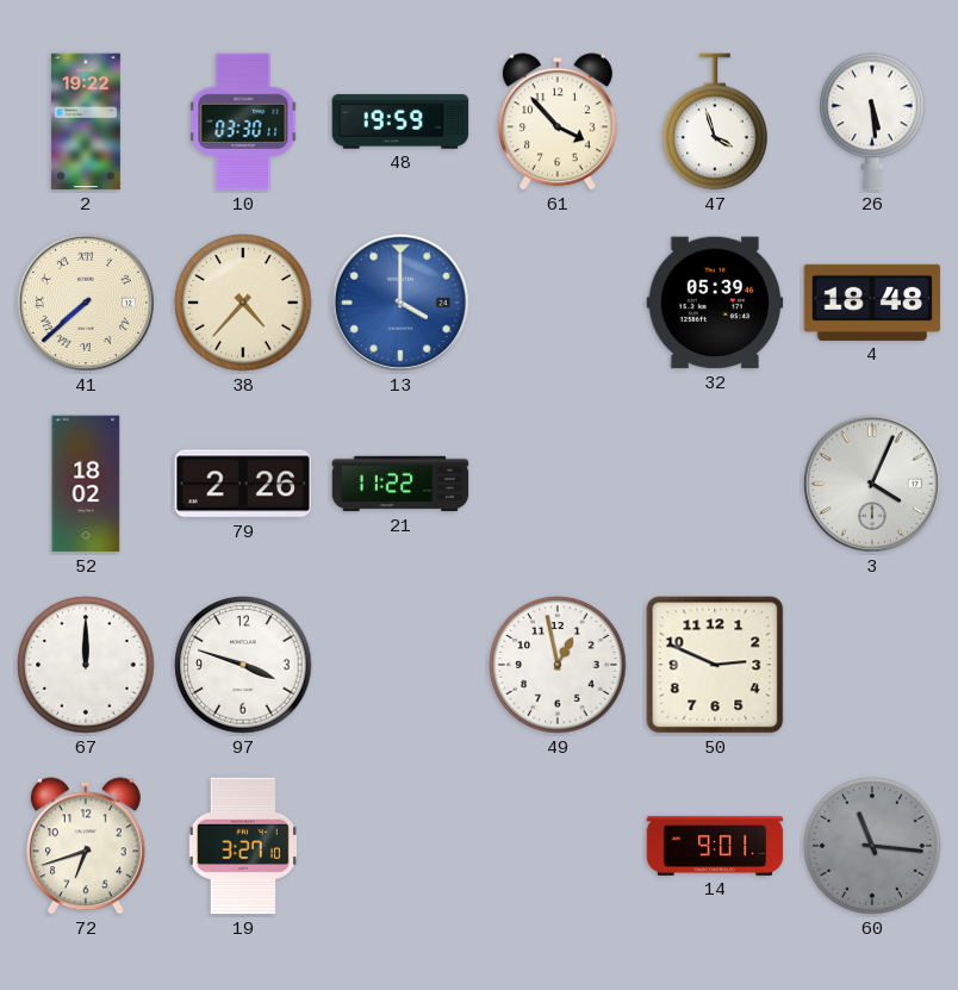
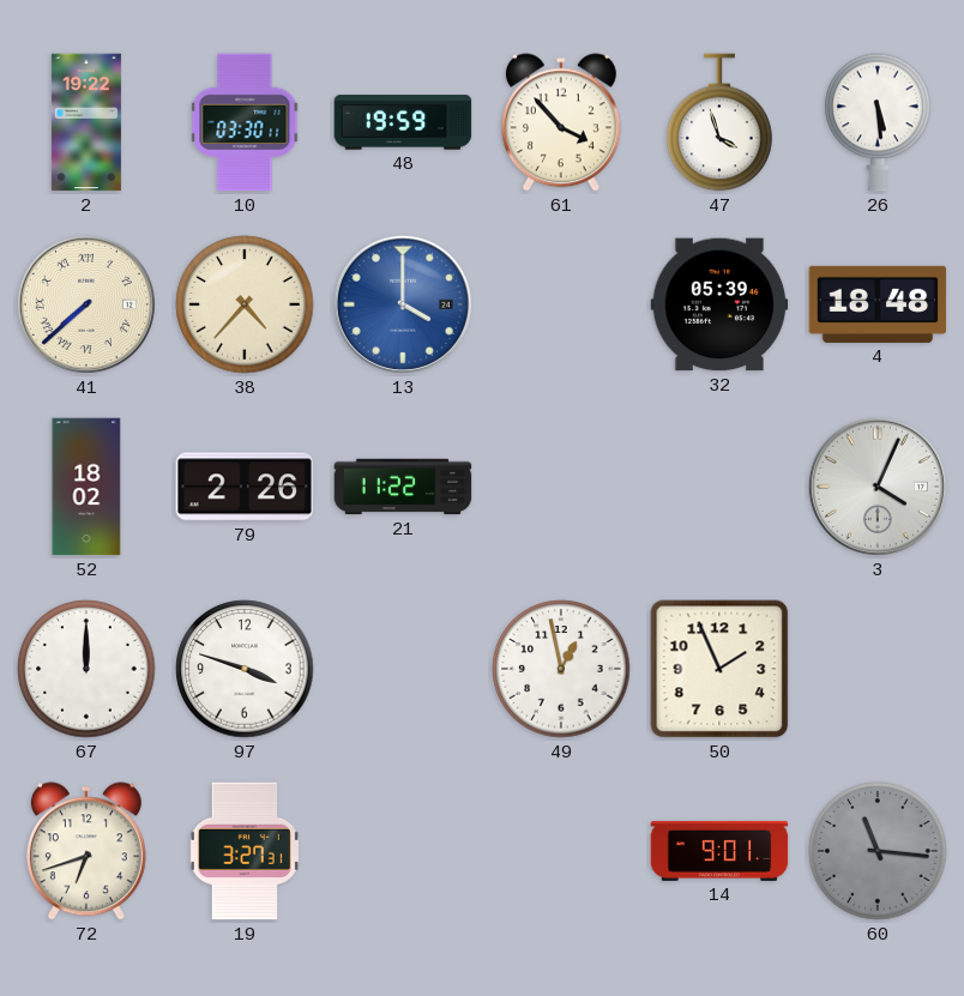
50: 2:49 -> 1:56
19: 3:27:10 -> 3:27:31
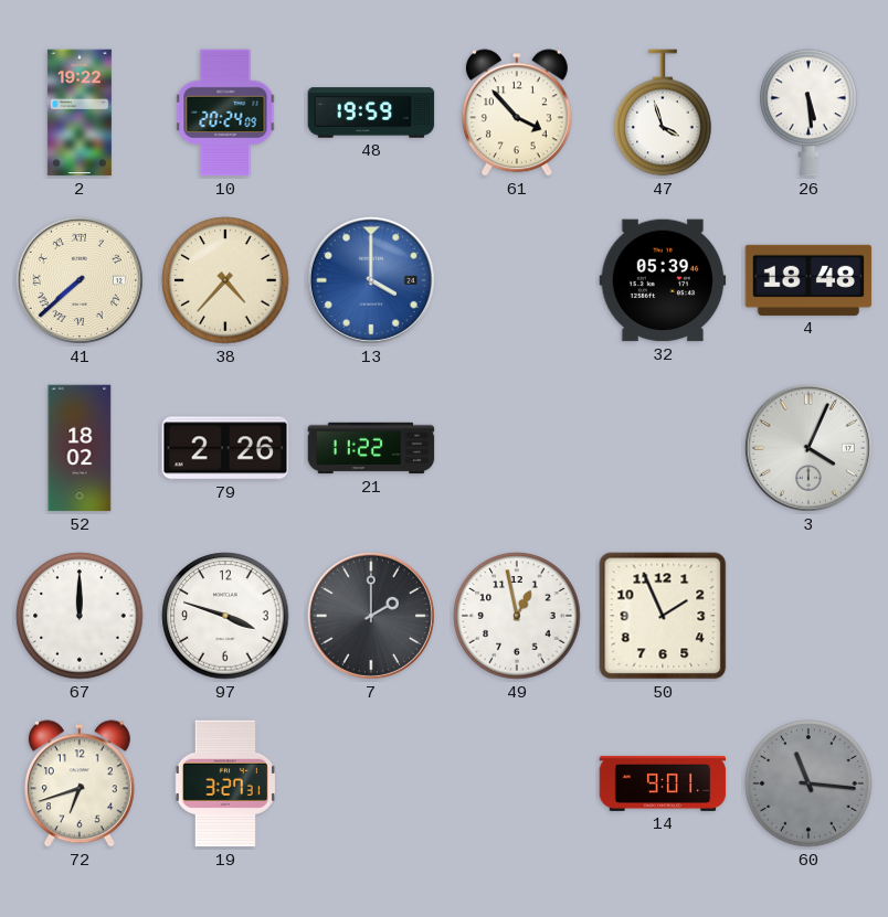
10: 03:30 -> 20:24
7: none -> 2:00
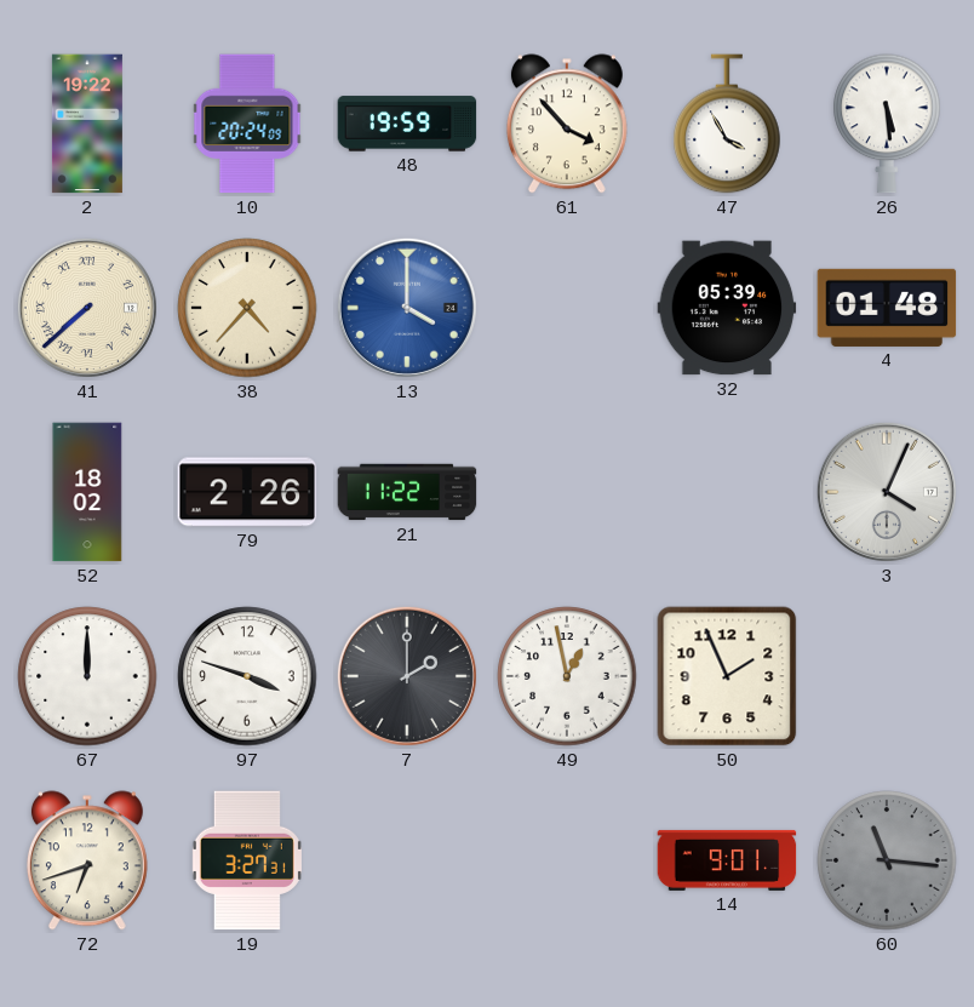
47: 3:57 -> 3:55
4: 18:48 -> 01:48
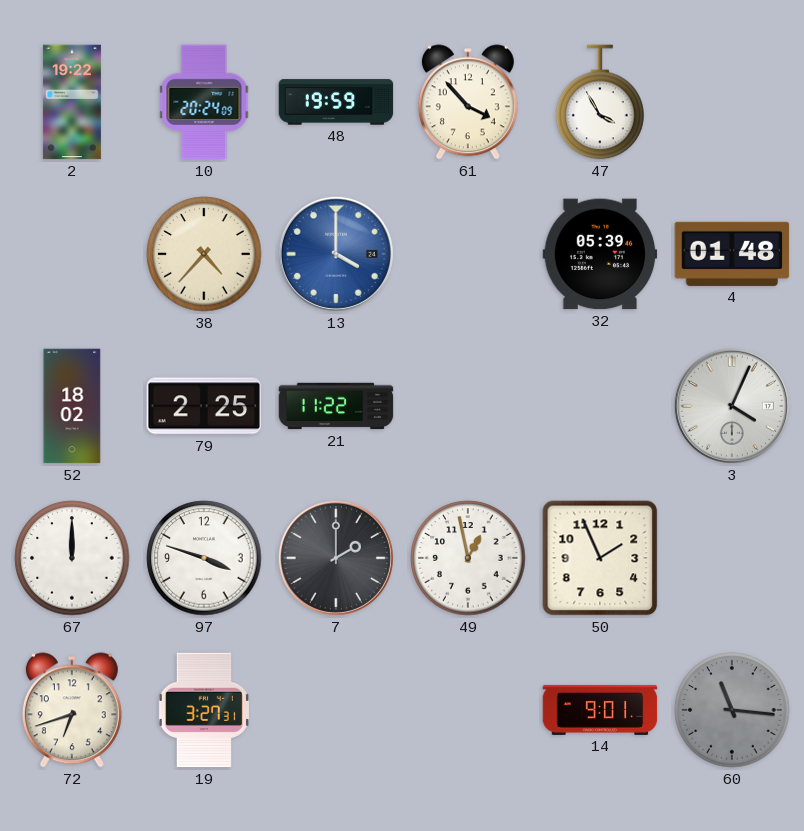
26: 5:29 -> none
41: 7:38 -> none
79: 2:26 -> 2:25
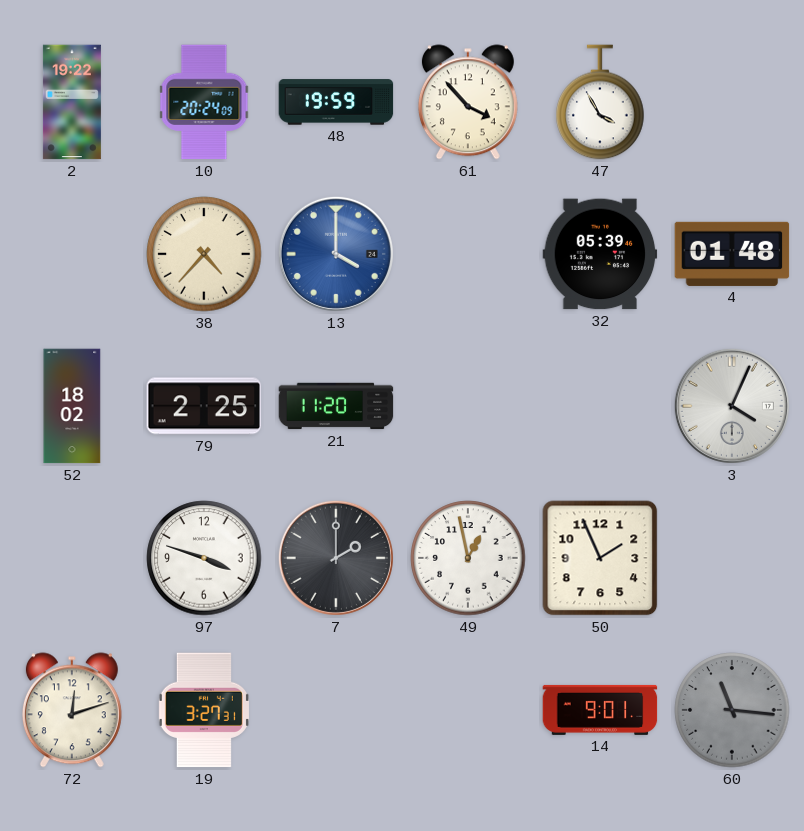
21: 11:22 -> 11:20
67: 12:00 -> none
72: 6:42 -> 12:12
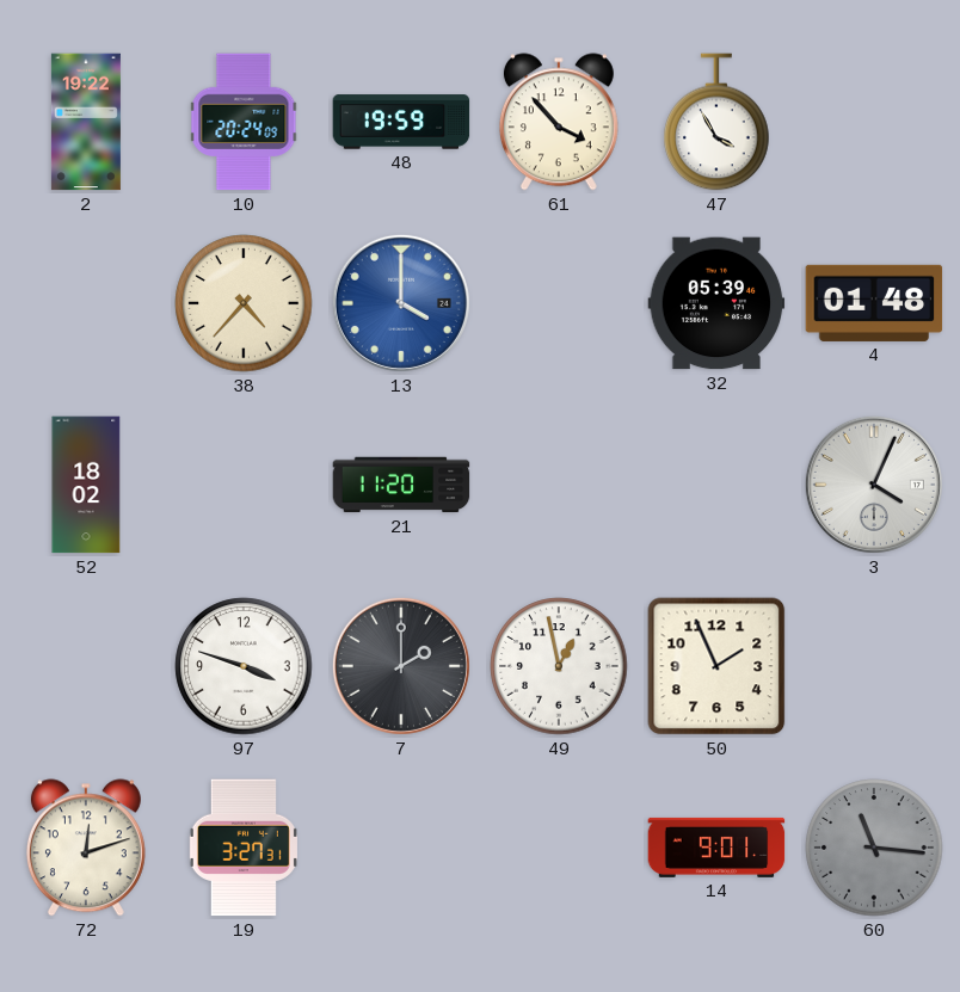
79: 2:25 -> none
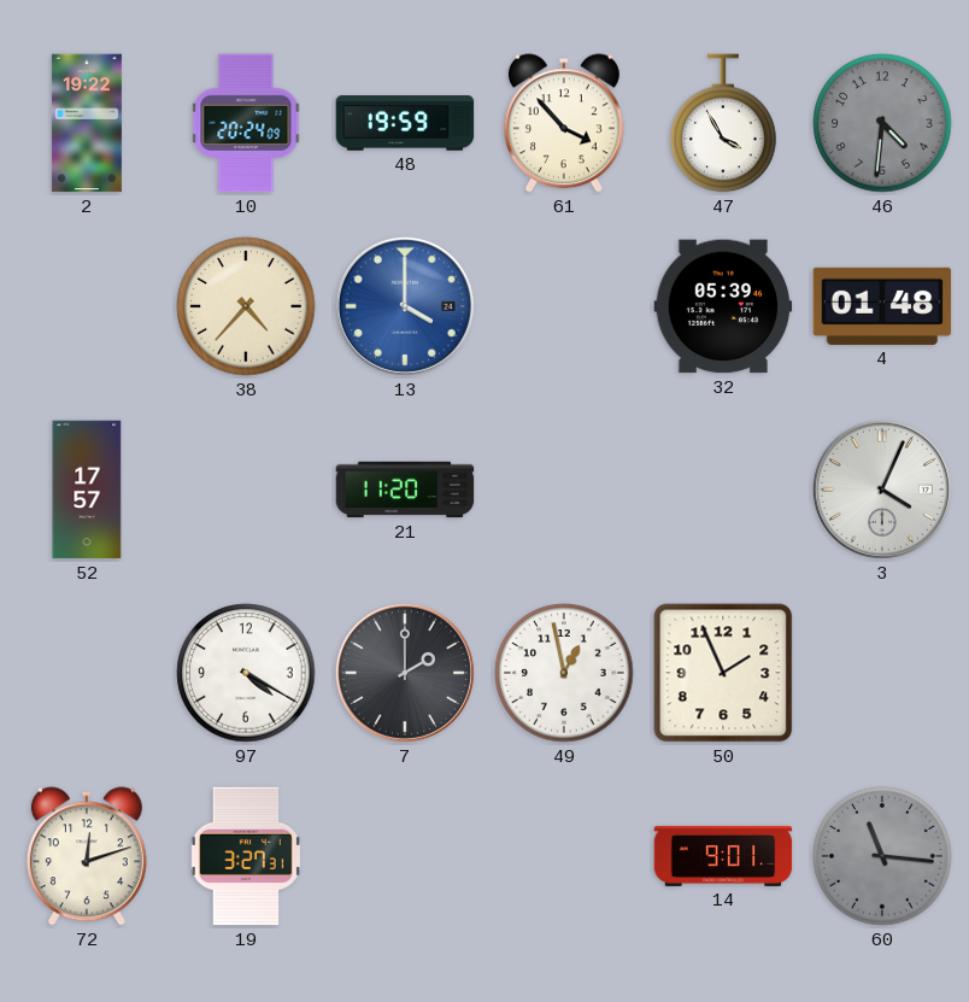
46: none -> 4:31
52: 18:02 -> 17:57
97: 3:48 -> 4:20
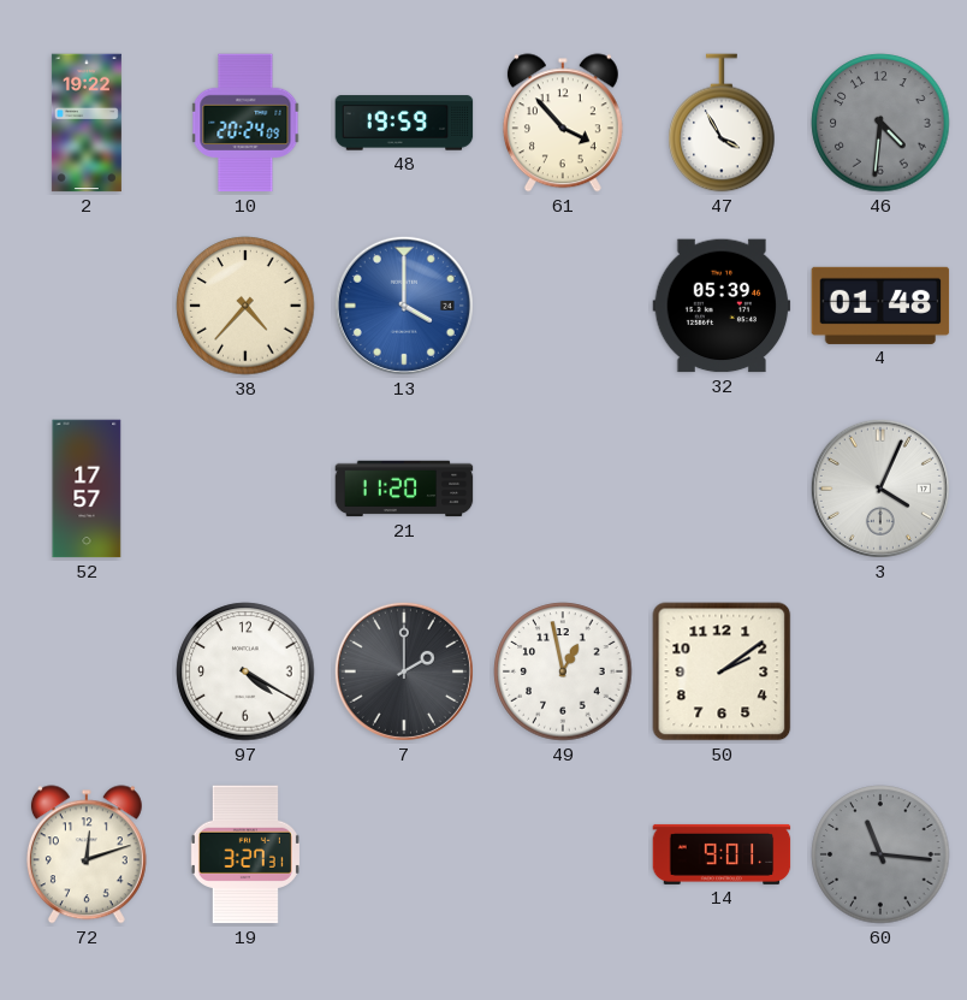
50: 1:56 -> 2:09
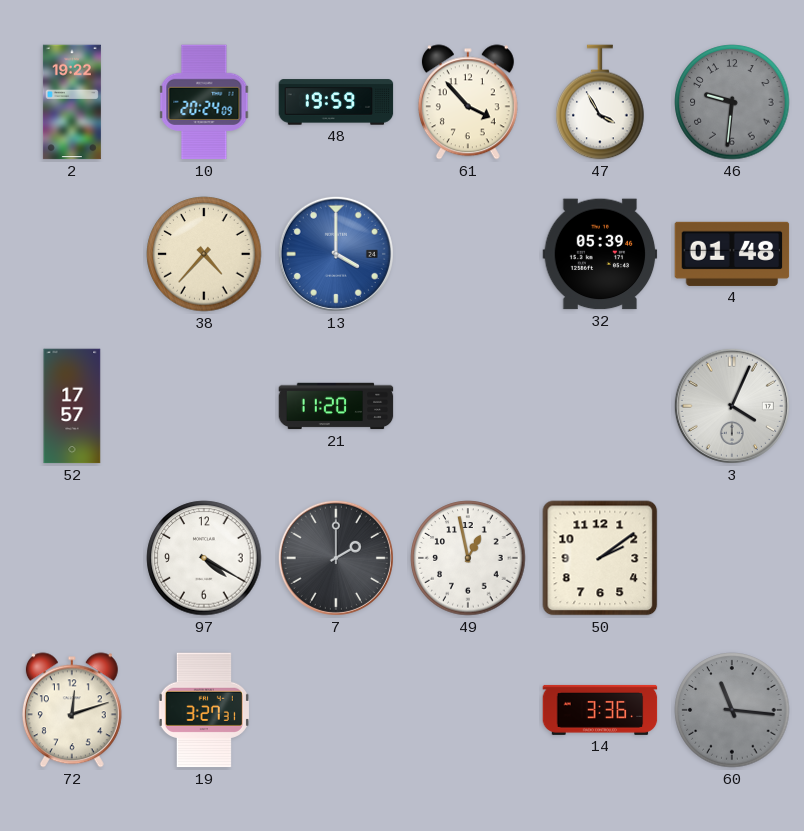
46: 4:31 -> 9:31
14: 9:01 -> 3:36
